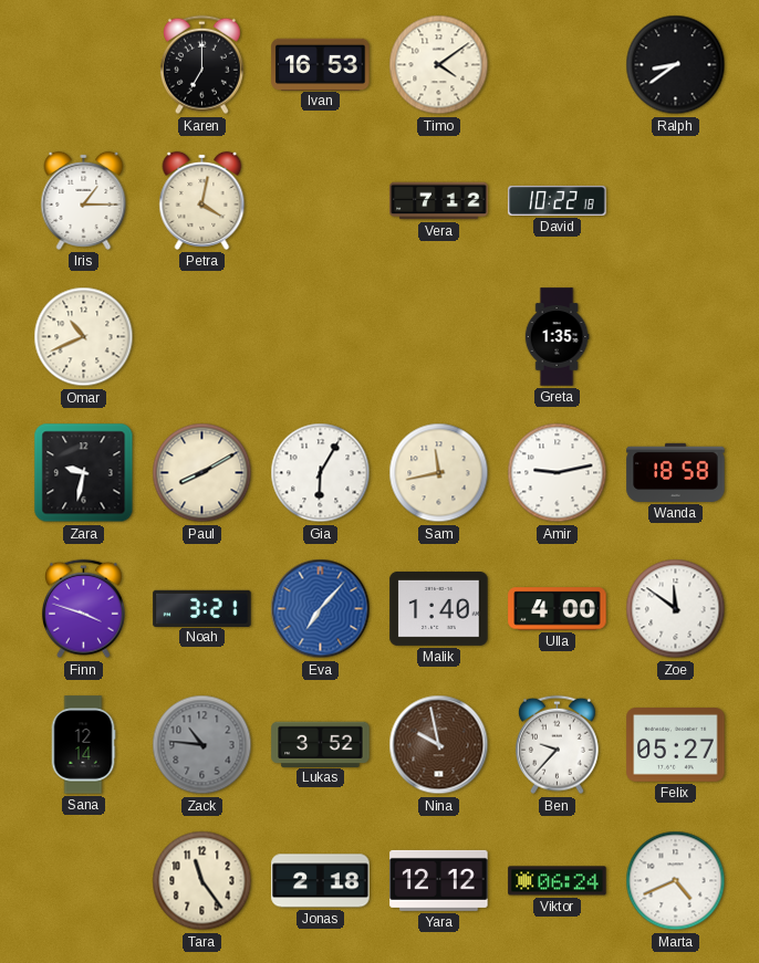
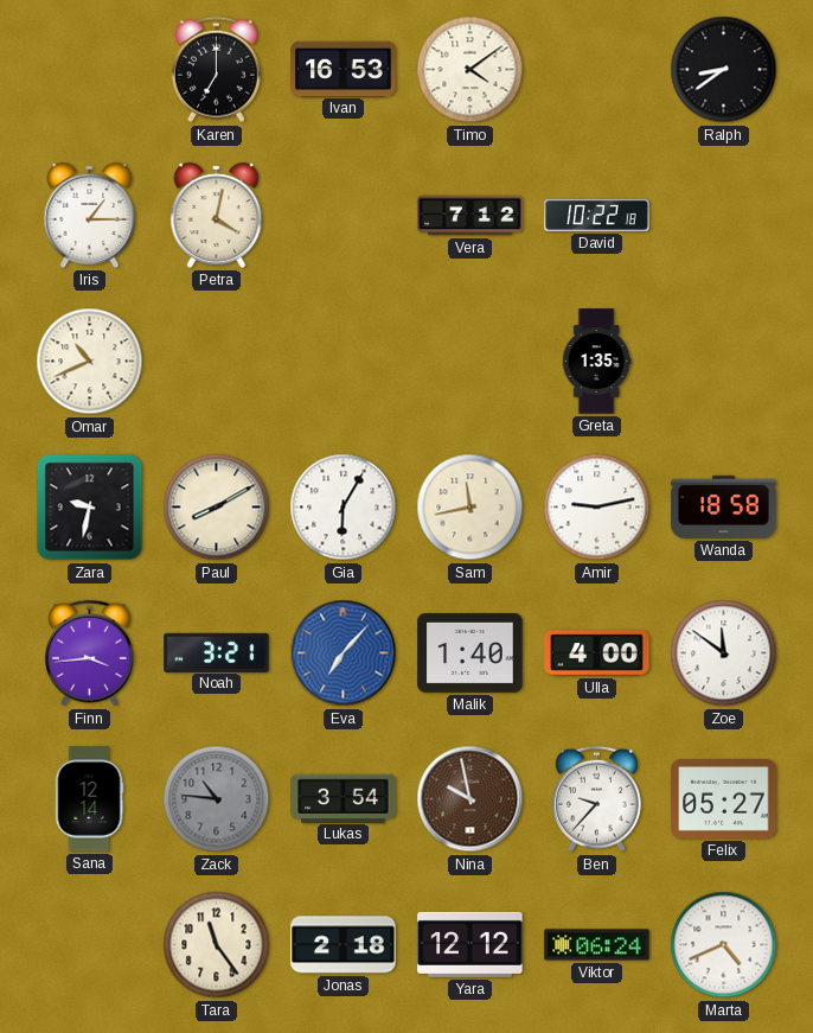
Finn: 3:48 -> 3:44
Lukas: 3:52 -> 3:54
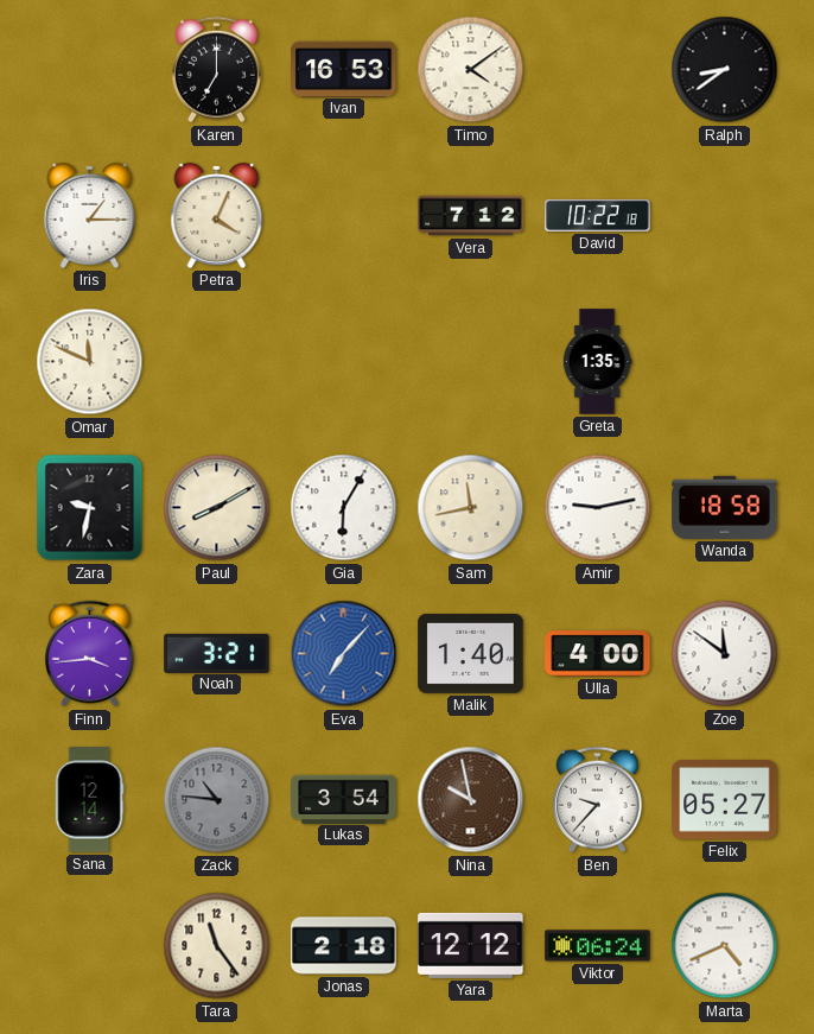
Petra: 4:02 -> 4:04
Omar: 10:41 -> 11:49
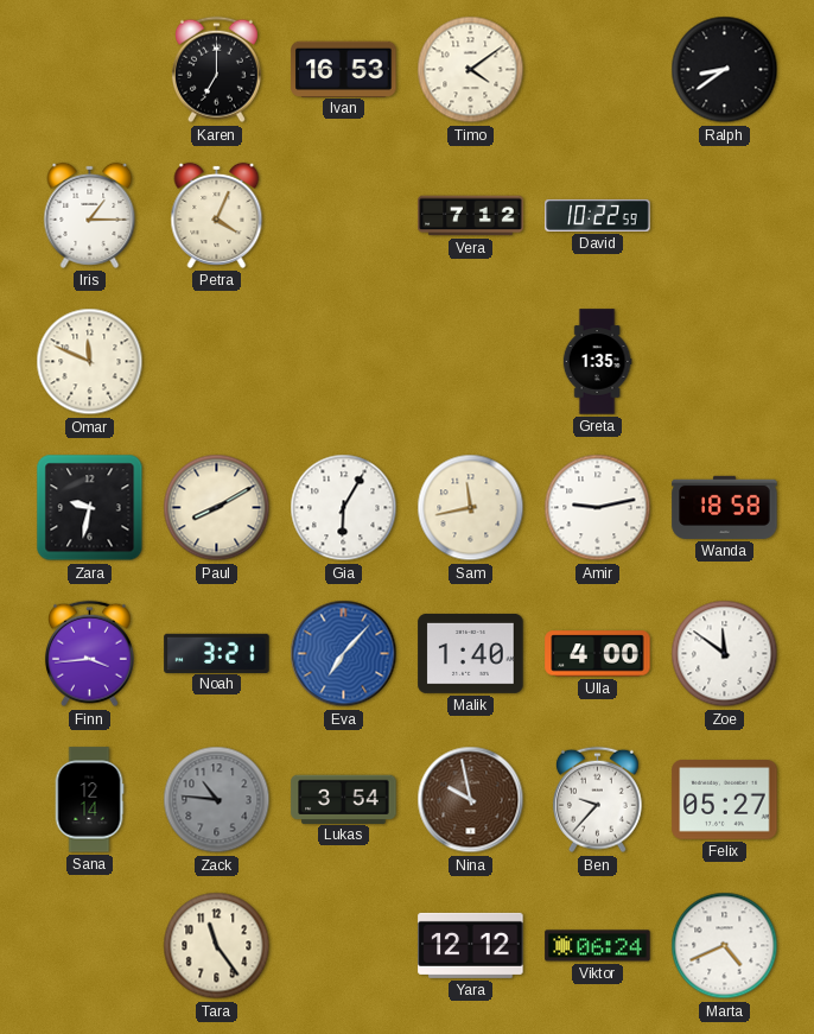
David: 10:22:18 -> 10:22:59
Jonas: 2:18 -> none
